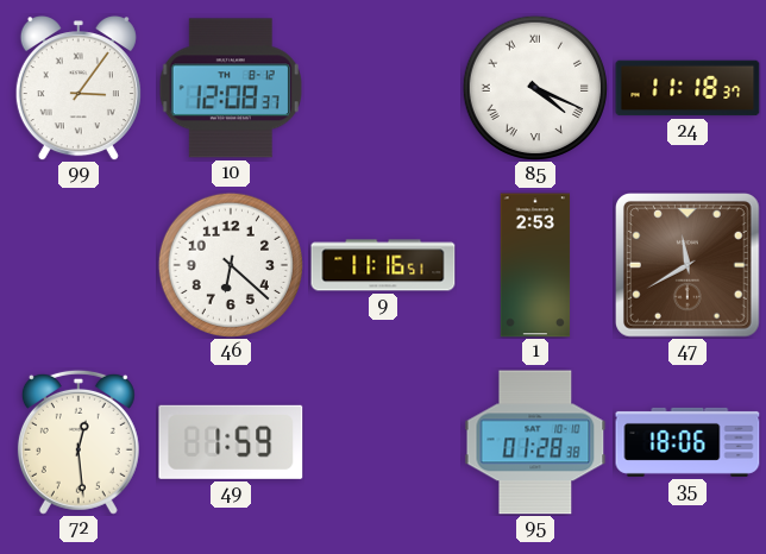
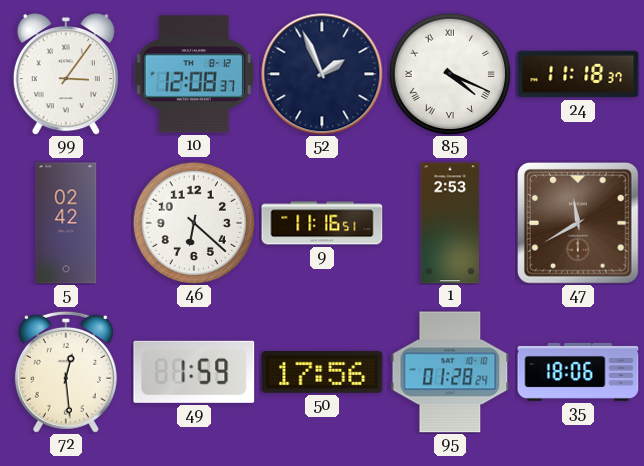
52: none -> 1:56
5: none -> 02:42
50: none -> 17:56
95: 01:28:38 -> 01:28:24
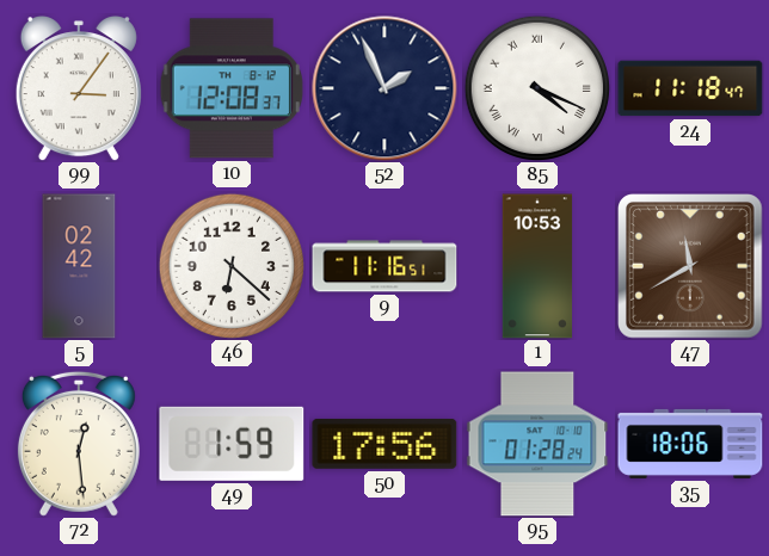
24: 11:18:37 -> 11:18:47
1: 2:53 -> 10:53
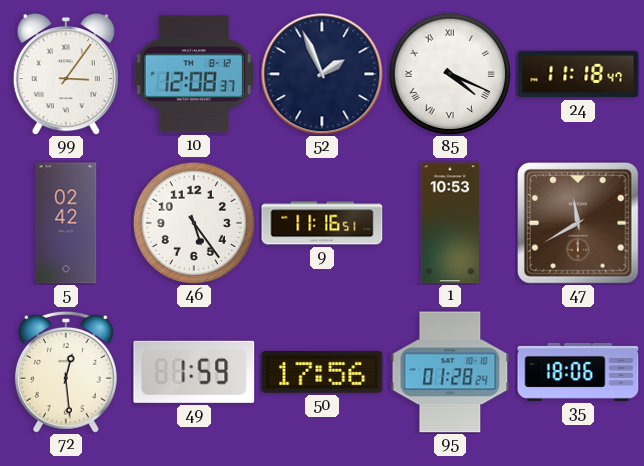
46: 6:22 -> 5:24
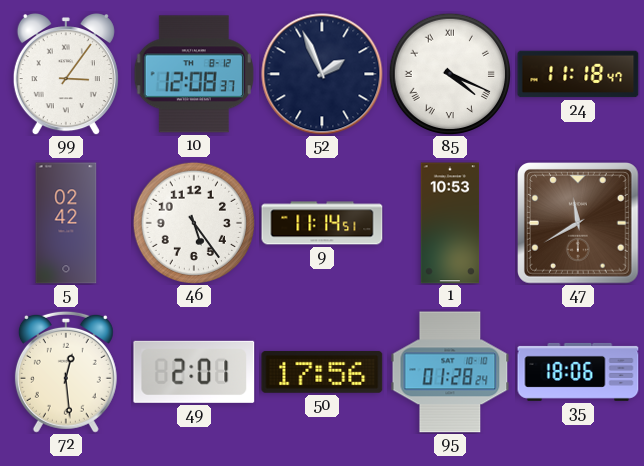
9: 11:16 -> 11:14
49: 1:59 -> 2:01
